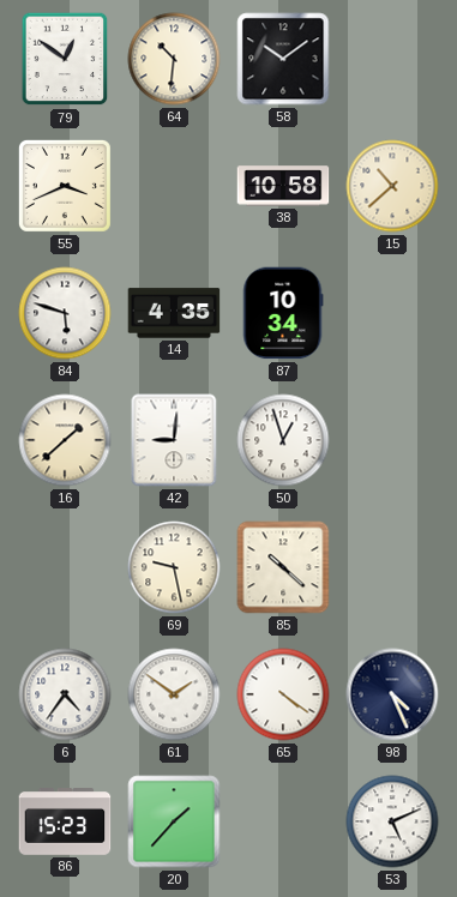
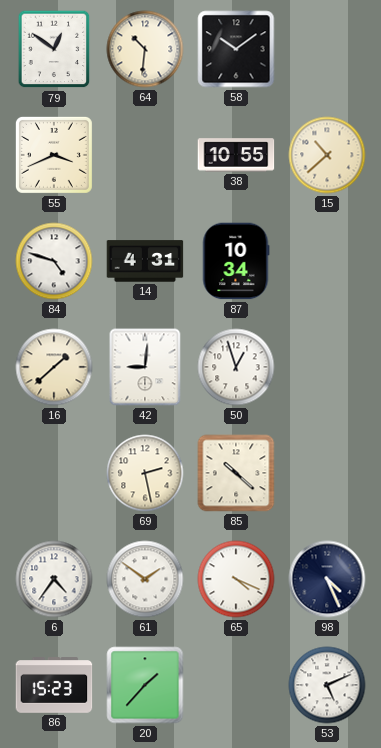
38: 10:58 -> 10:55
84: 5:48 -> 4:48
14: 4:35 -> 4:31
69: 9:28 -> 2:28
65: 4:21 -> 4:19
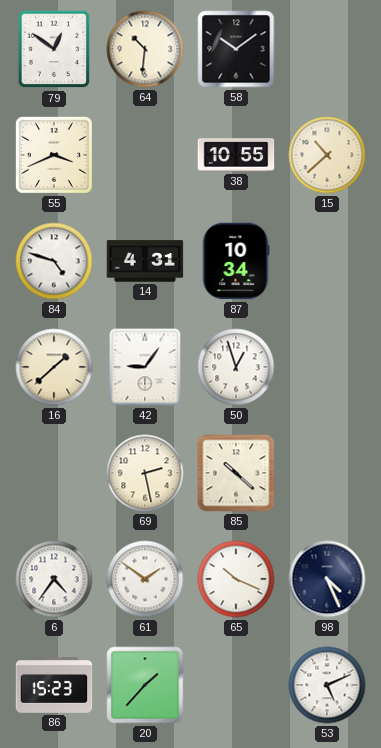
42: 9:01 -> 9:06
65: 4:19 -> 10:19
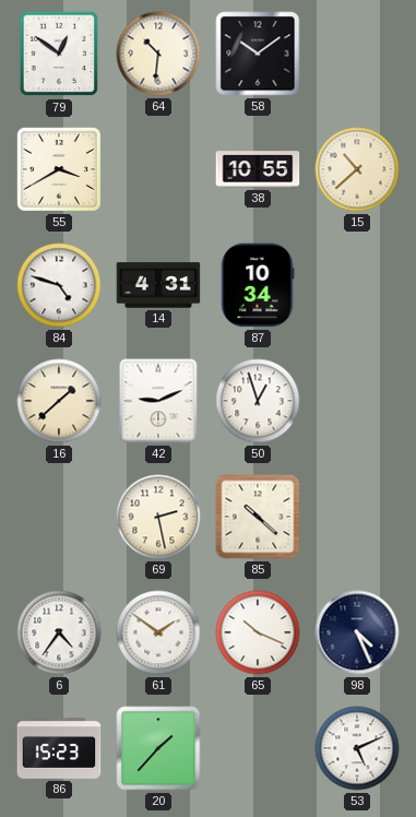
55: 3:41 -> 3:40
42: 9:06 -> 9:11
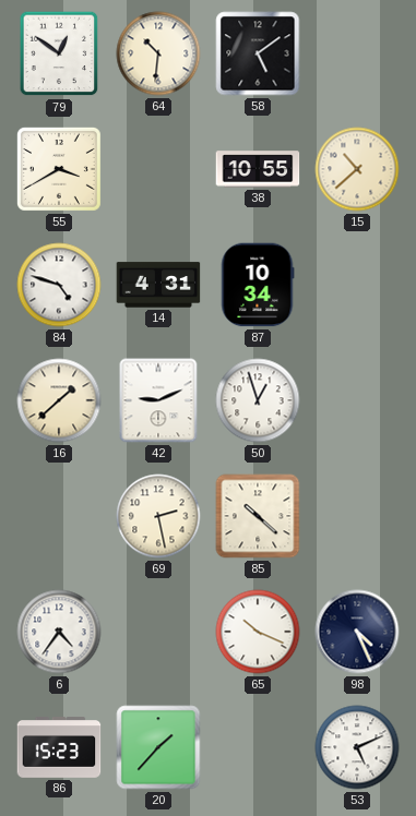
58: 10:09 -> 5:09
61: 1:51 -> none
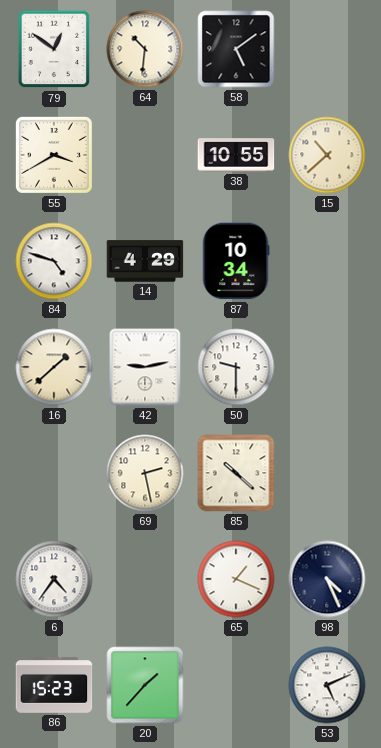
14: 4:31 -> 4:29
42: 9:11 -> 9:13
50: 12:57 -> 9:30
65: 10:19 -> 1:19
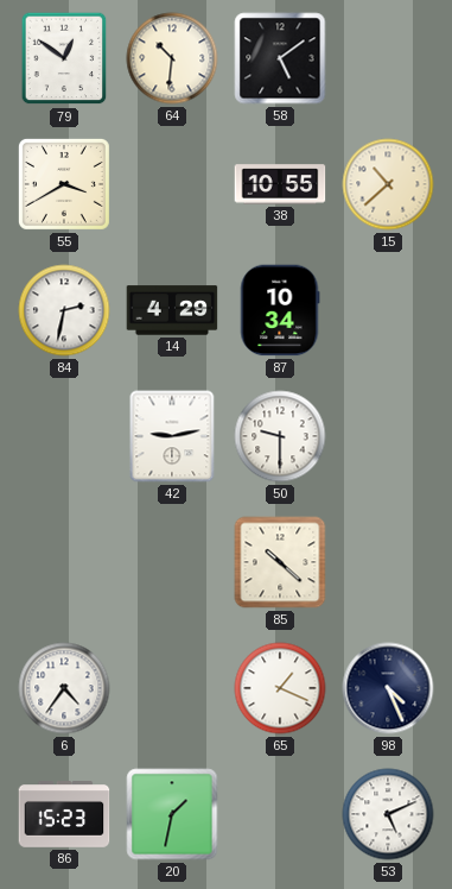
84: 4:48 -> 2:32
16: 1:38 -> none
69: 2:28 -> none
20: 1:37 -> 1:32
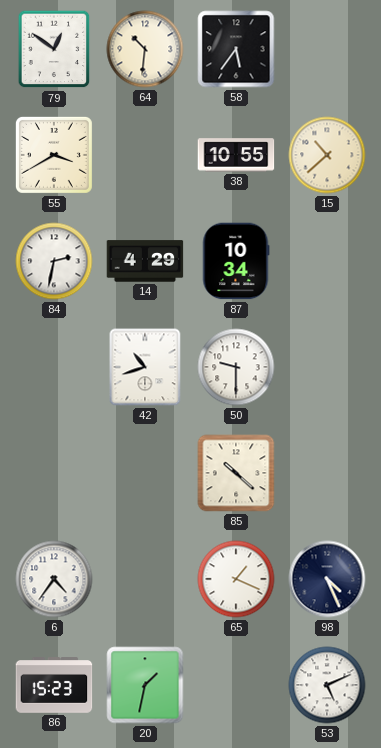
58: 5:09 -> 5:36
42: 9:13 -> 10:42
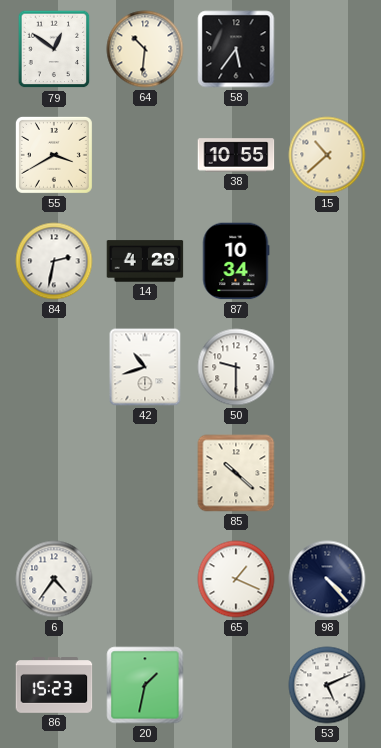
98: 4:26 -> 4:23
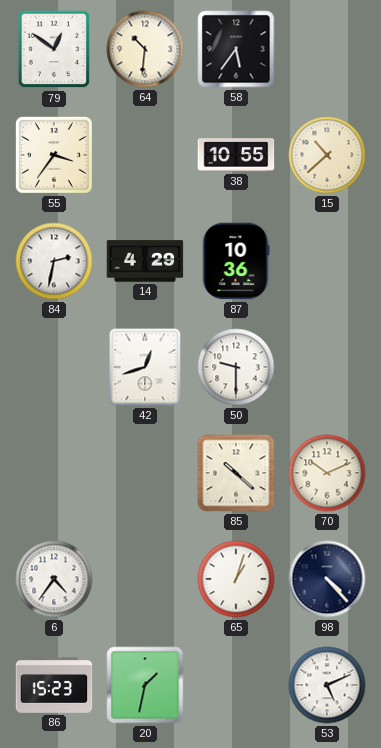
55: 3:40 -> 3:36
87: 10:34 -> 10:36
42: 10:42 -> 12:42
70: none -> 10:11
65: 1:19 -> 1:03
